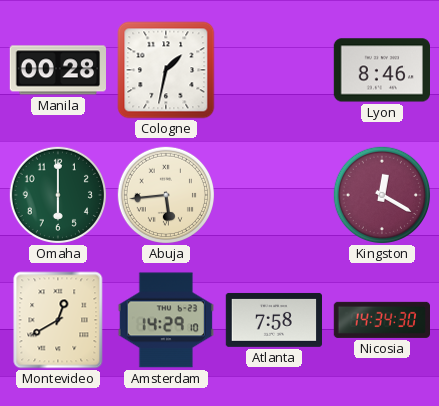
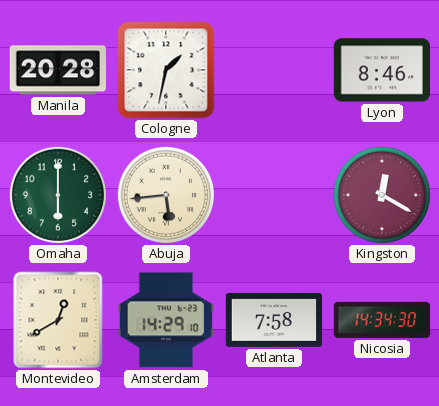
Manila: 00:28 -> 20:28
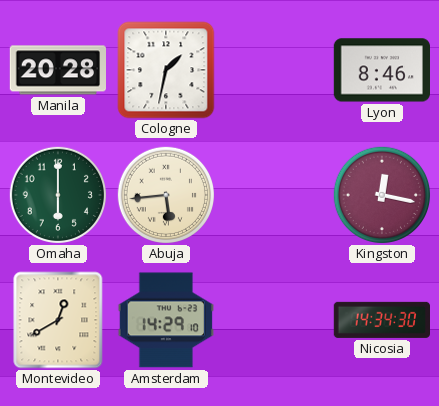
Kingston: 12:20 -> 12:17
Atlanta: 7:58 -> none
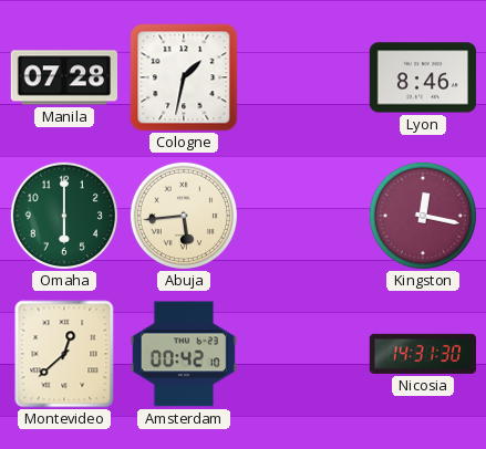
Manila: 20:28 -> 07:28
Montevideo: 12:40 -> 12:38
Amsterdam: 14:29 -> 00:42
Nicosia: 14:34 -> 14:31
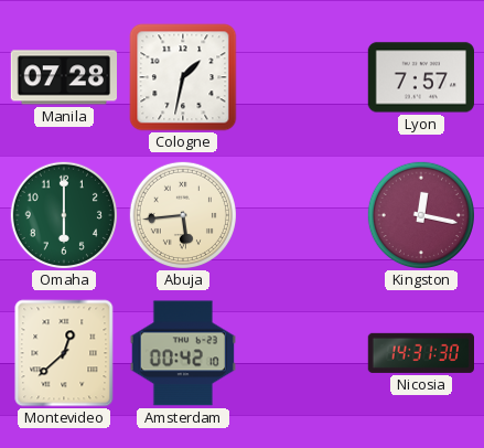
Lyon: 8:46 -> 7:57
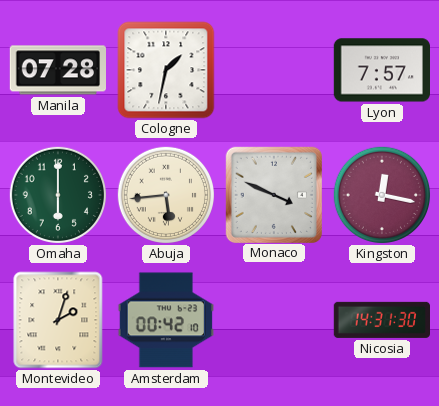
Monaco: none -> 3:49
Montevideo: 12:38 -> 2:03
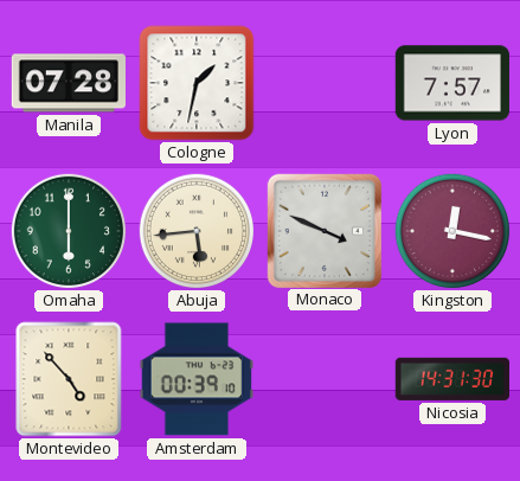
Montevideo: 2:03 -> 4:53
Amsterdam: 00:42 -> 00:39
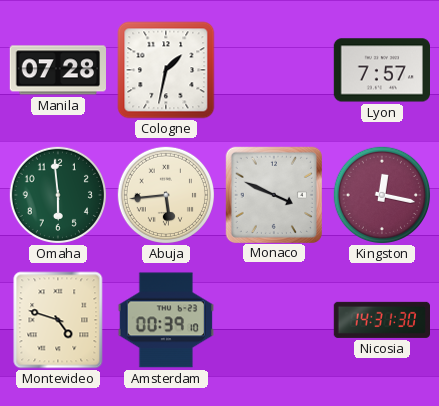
Omaha: 6:00 -> 5:59
Montevideo: 4:53 -> 4:48
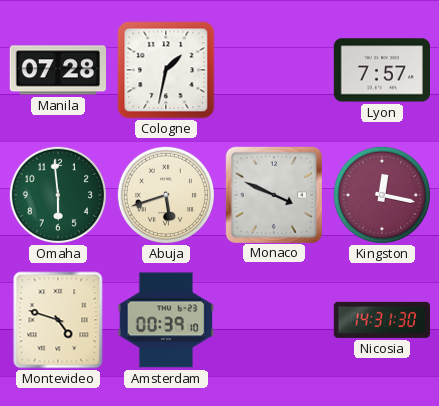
Abuja: 5:44 -> 5:42
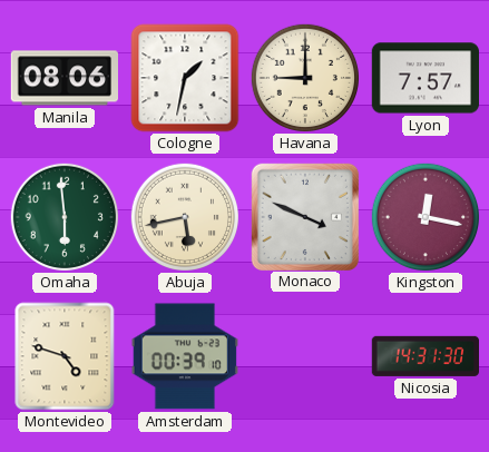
Manila: 07:28 -> 08:06
Havana: none -> 9:00
Abuja: 5:42 -> 5:43
